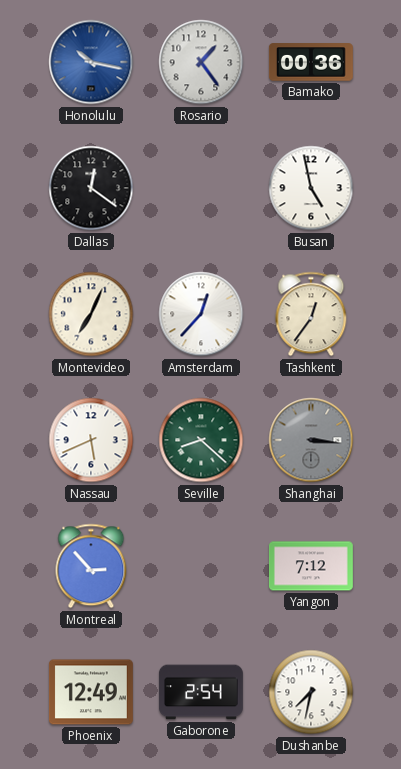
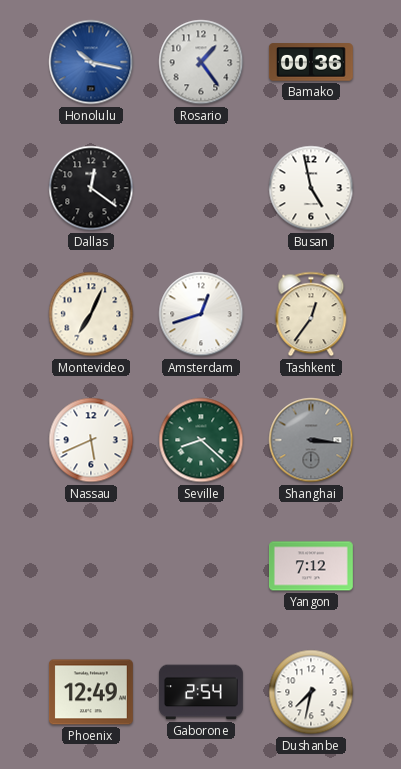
Amsterdam: 12:37 -> 12:42
Montreal: 2:53 -> none
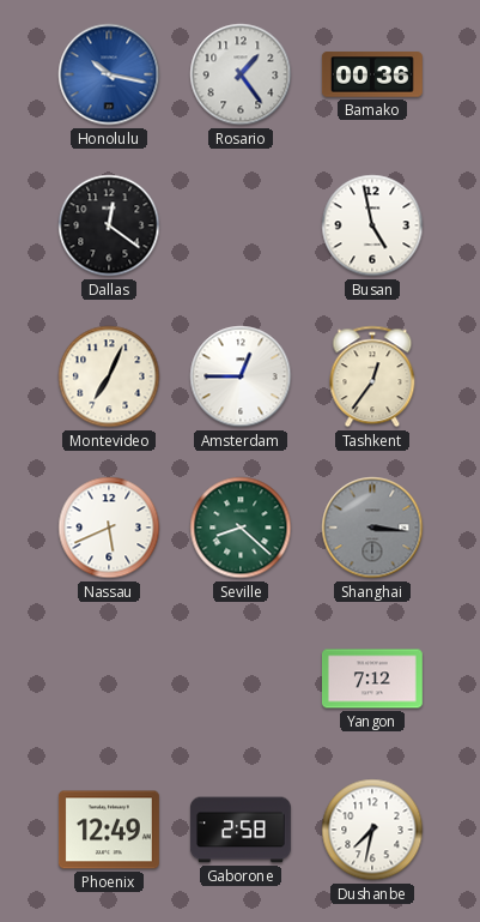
Amsterdam: 12:42 -> 12:45
Gaborone: 2:54 -> 2:58
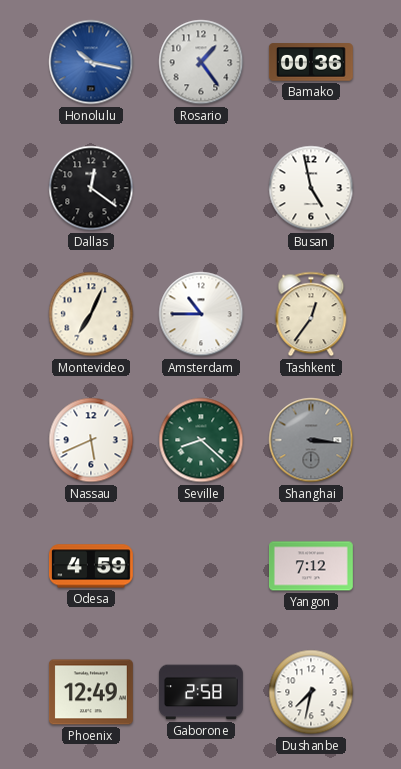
Amsterdam: 12:45 -> 10:45
Odesa: none -> 4:59
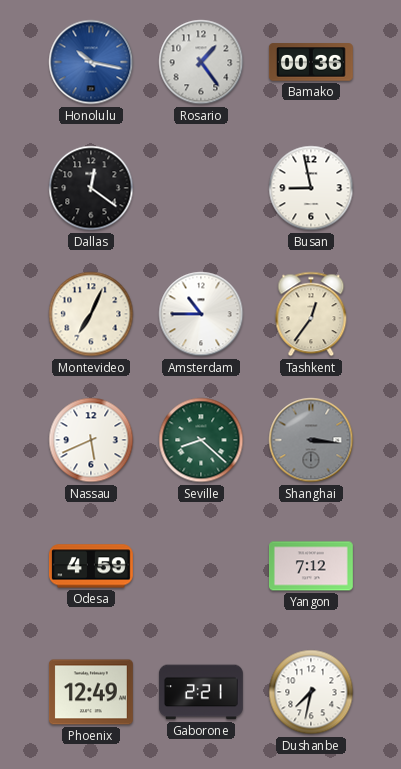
Busan: 4:58 -> 8:58
Gaborone: 2:58 -> 2:21
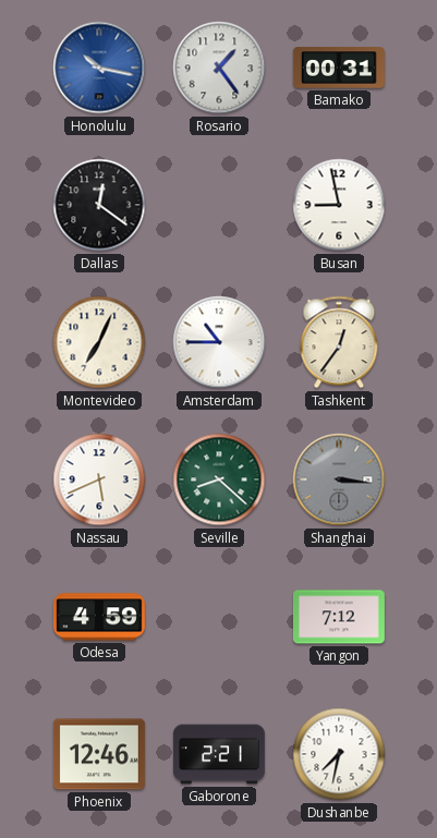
Bamako: 00:36 -> 00:31
Phoenix: 12:49 -> 12:46
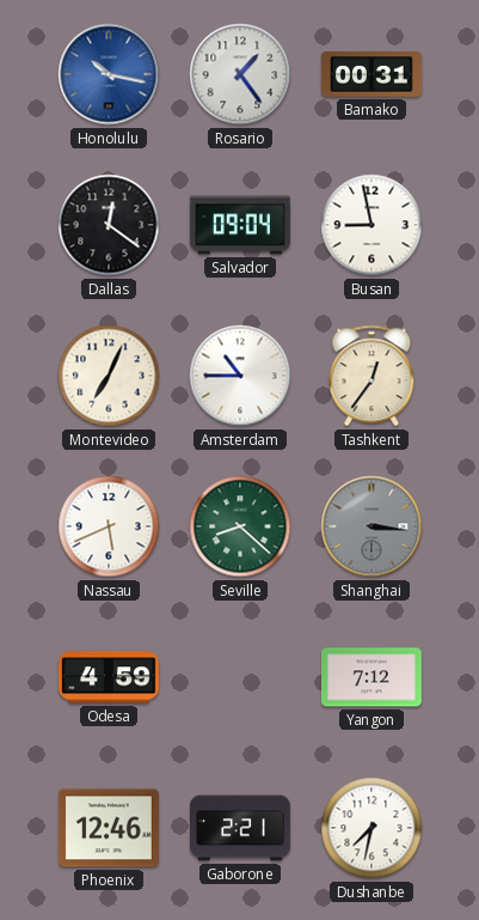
Salvador: none -> 09:04
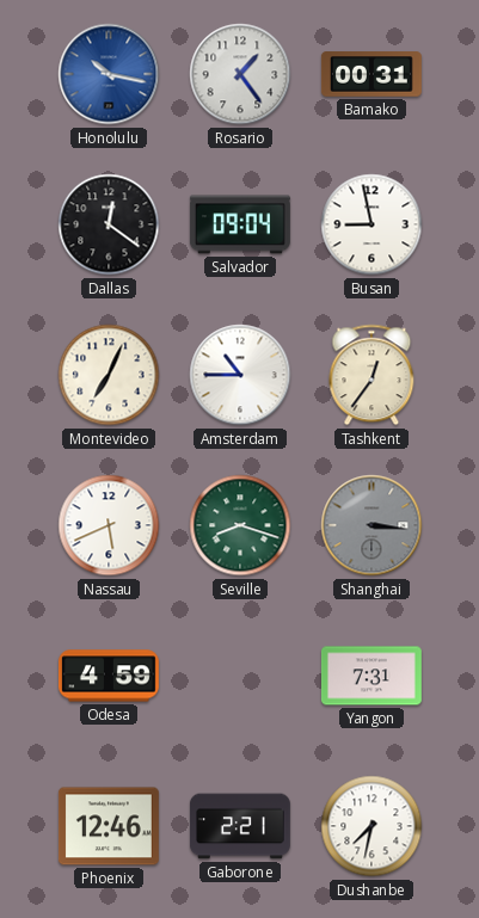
Seville: 8:22 -> 8:18
Yangon: 7:12 -> 7:31
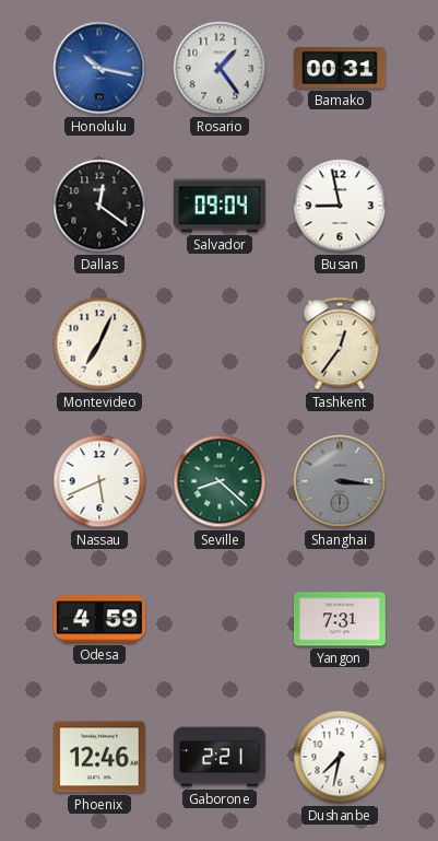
Amsterdam: 10:45 -> none
Seville: 8:18 -> 8:22
